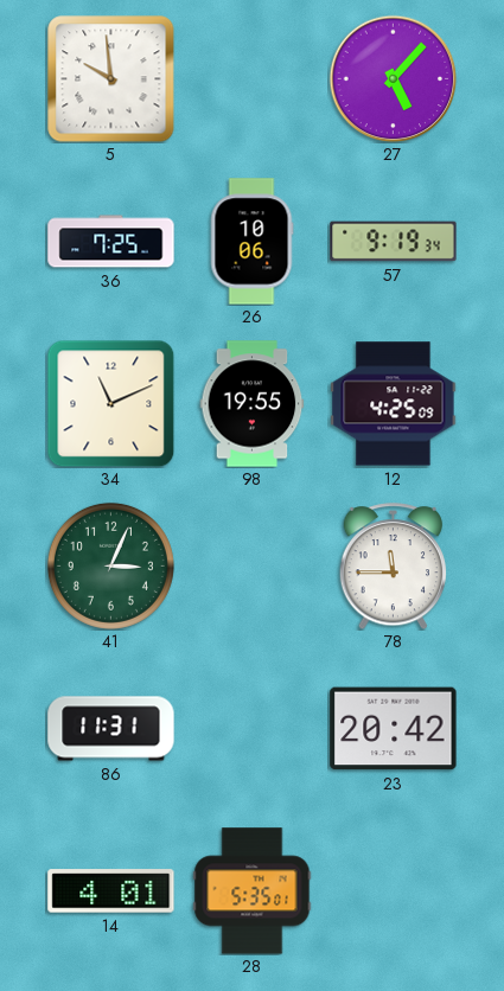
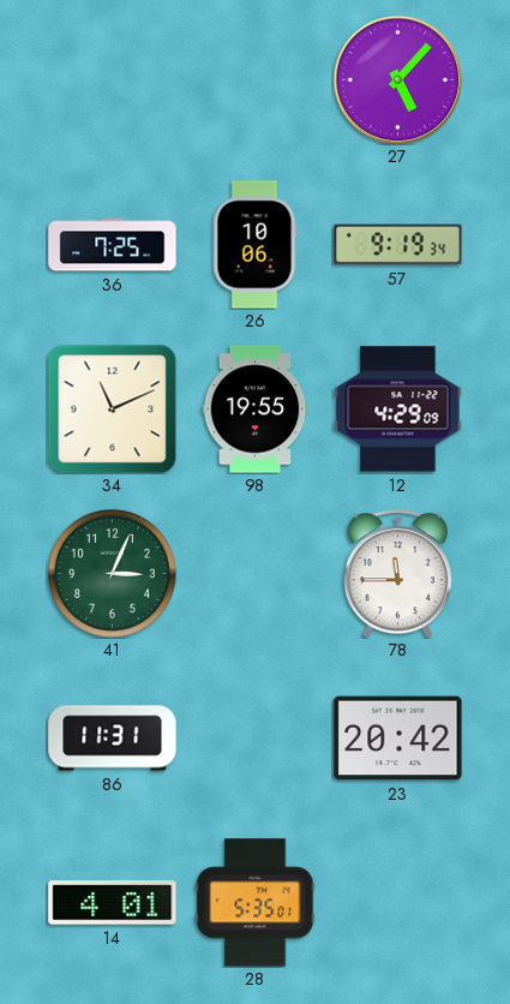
5: 9:59 -> none
12: 4:25 -> 4:29
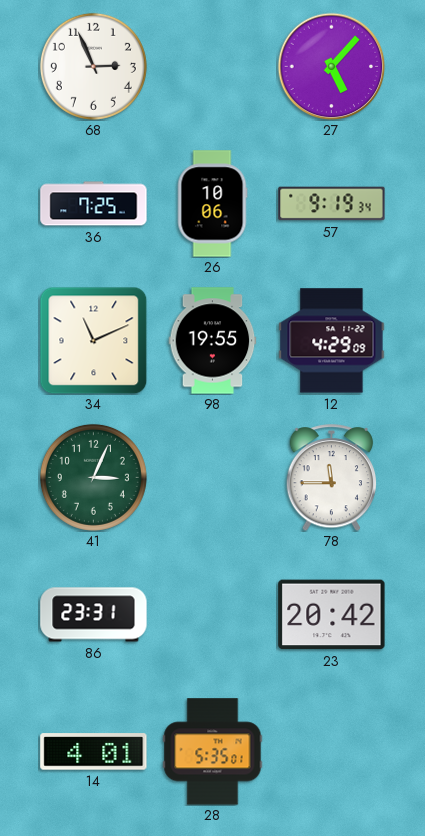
68: none -> 2:56
86: 11:31 -> 23:31
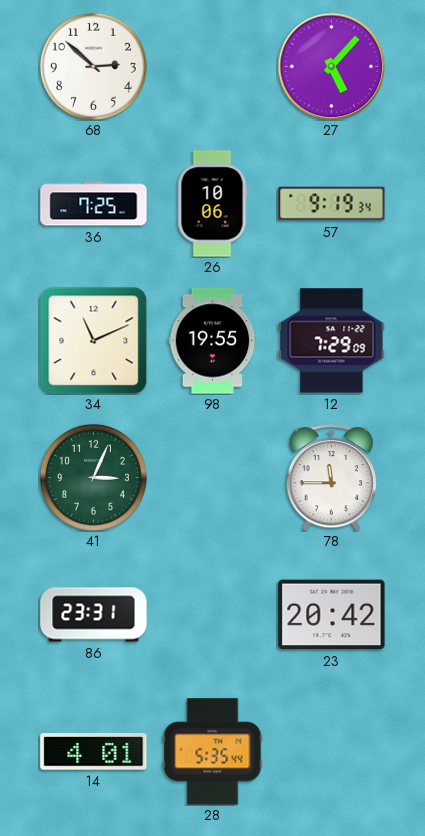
68: 2:56 -> 2:52
12: 4:29 -> 7:29
28: 5:35:01 -> 5:35:44
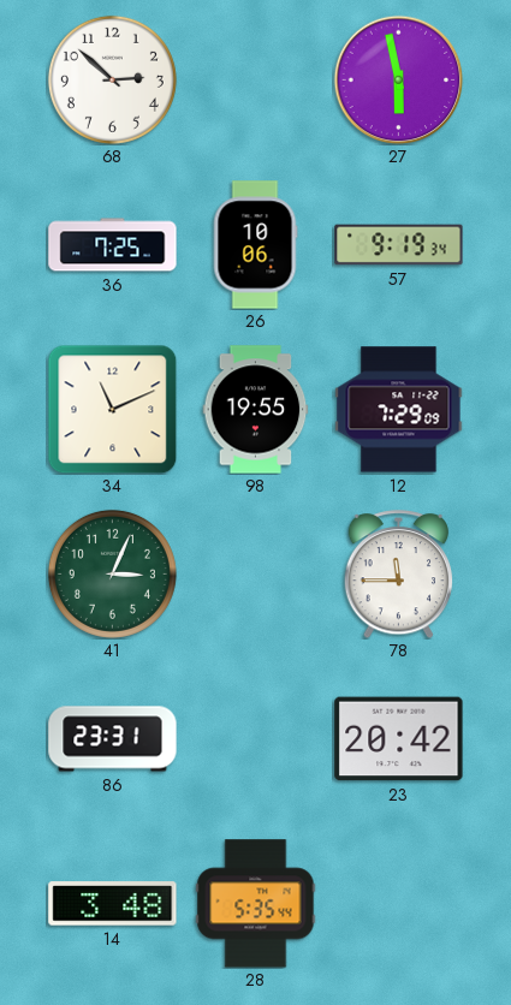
27: 5:07 -> 5:58
14: 4:01 -> 3:48
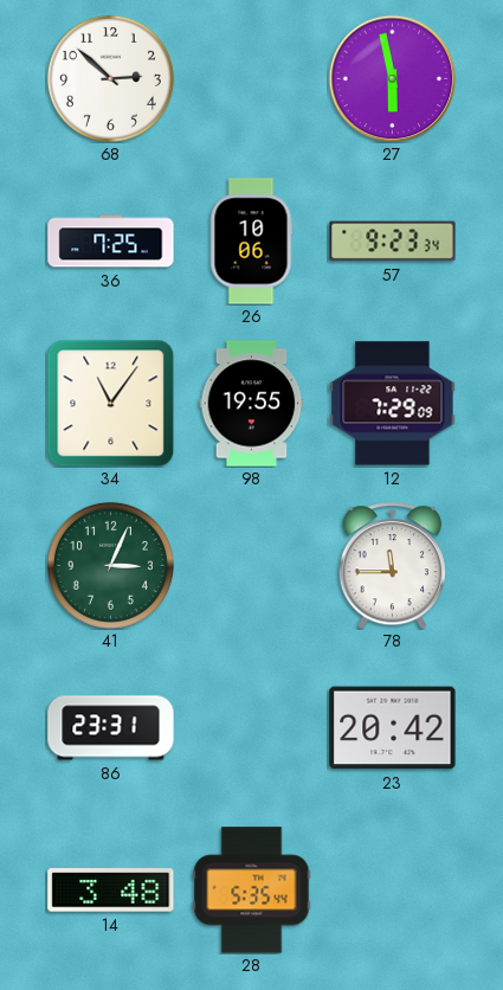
57: 9:19 -> 9:23
34: 11:11 -> 11:06
